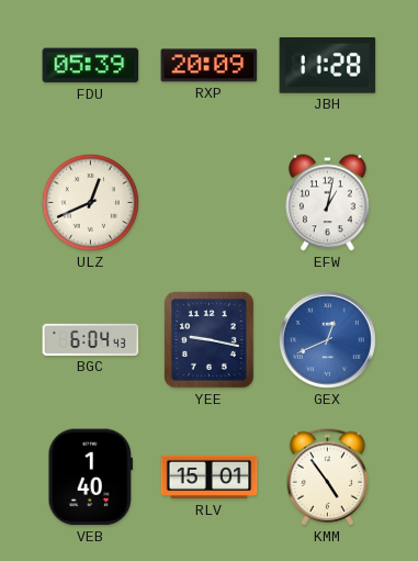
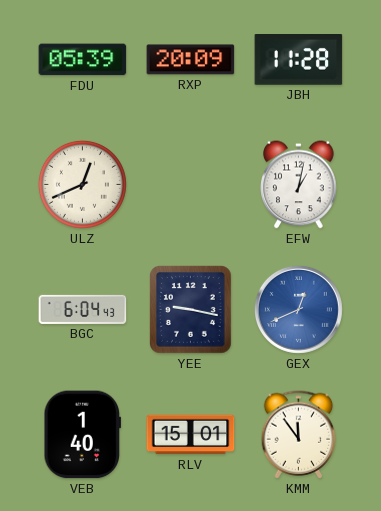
KMM: 4:54 -> 11:54
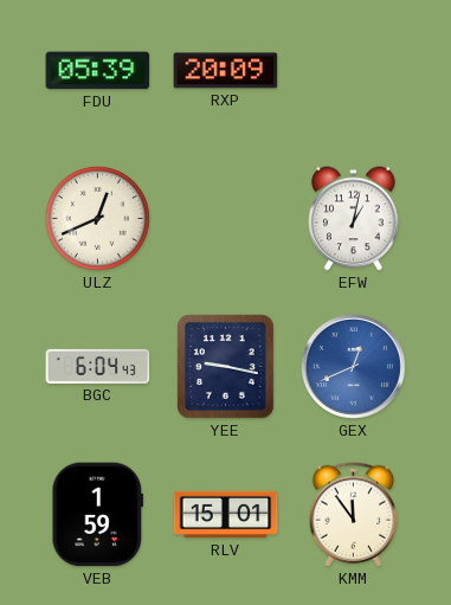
JBH: 11:28 -> none
VEB: 1:40 -> 1:59
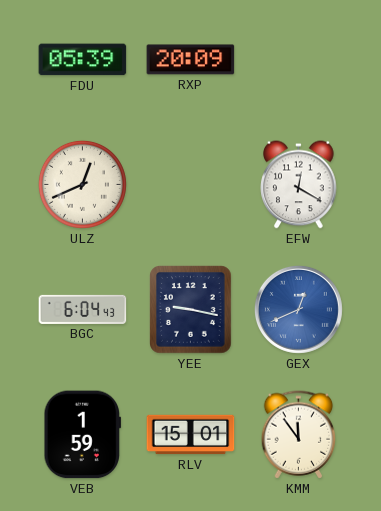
EFW: 1:02 -> 12:20
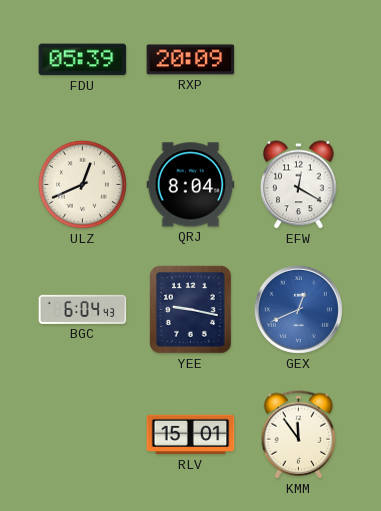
QRJ: none -> 8:04
VEB: 1:59 -> none
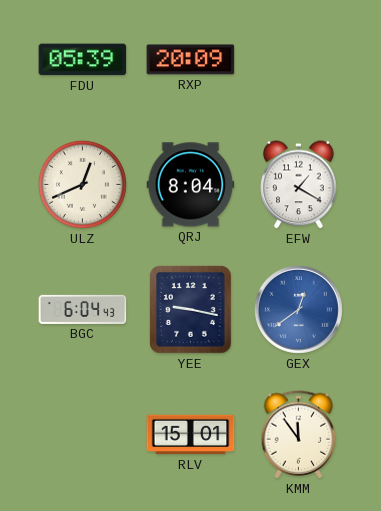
EFW: 12:20 -> 1:20
GEX: 12:41 -> 12:39
